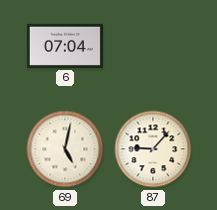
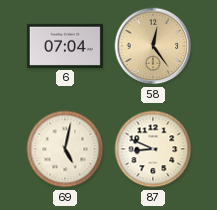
58: none -> 12:24
87: 9:07 -> 8:49
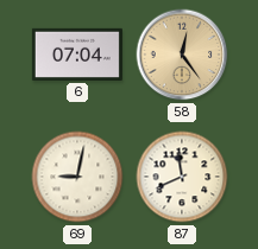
69: 5:02 -> 9:02
87: 8:49 -> 11:41
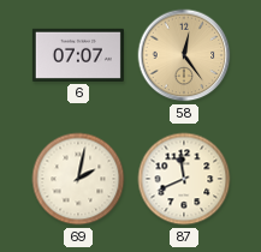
6: 07:04 -> 07:07
69: 9:02 -> 2:02
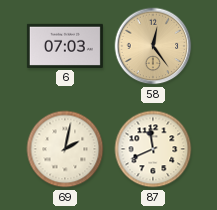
6: 07:07 -> 07:03
